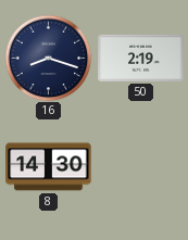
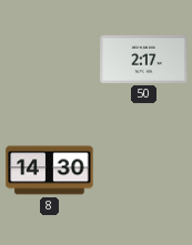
16: 8:18 -> none
50: 2:19 -> 2:17
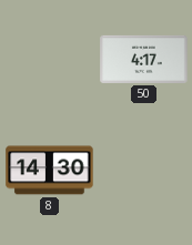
50: 2:17 -> 4:17
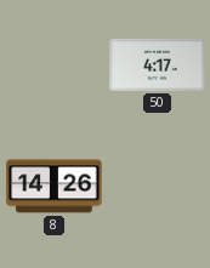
8: 14:30 -> 14:26
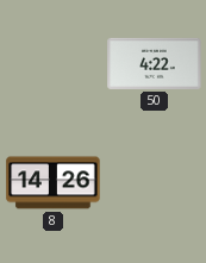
50: 4:17 -> 4:22
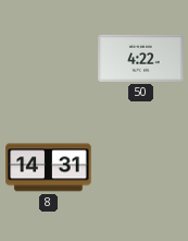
8: 14:26 -> 14:31
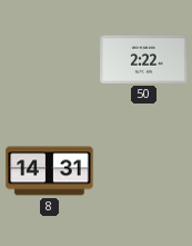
50: 4:22 -> 2:22
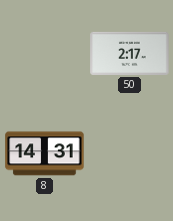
50: 2:22 -> 2:17
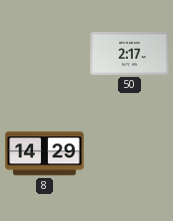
8: 14:31 -> 14:29
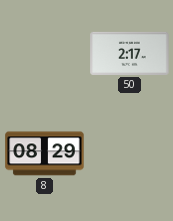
8: 14:29 -> 08:29
